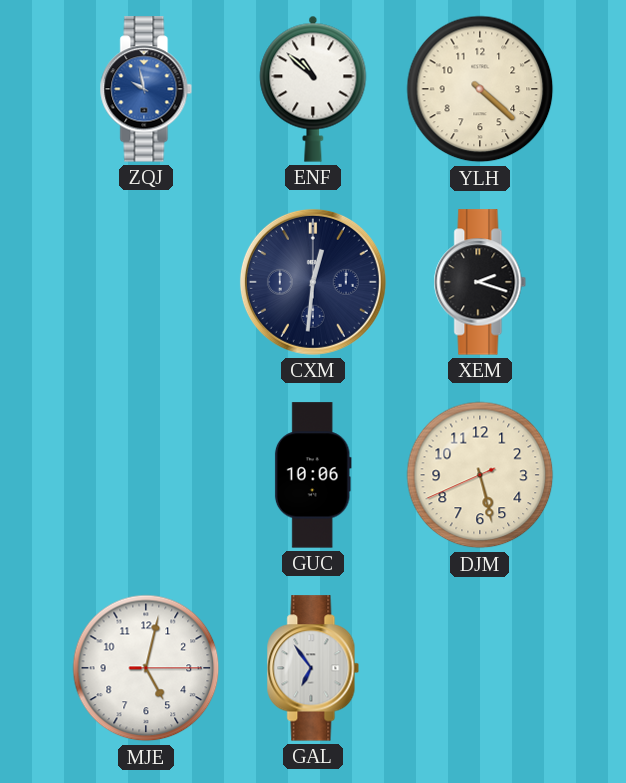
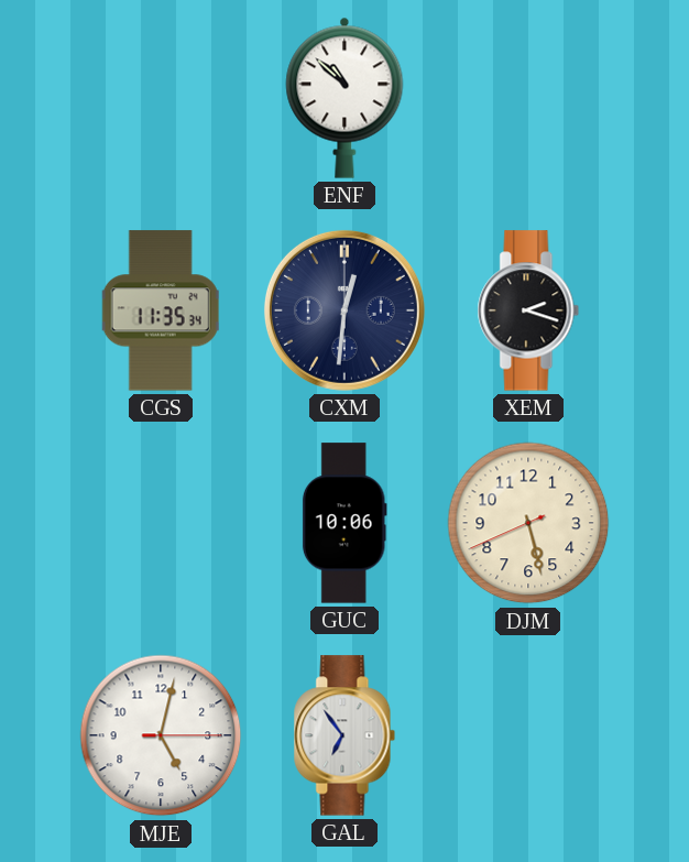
ZQJ: 9:58 -> none
YLH: 4:22 -> none
CGS: none -> 11:35
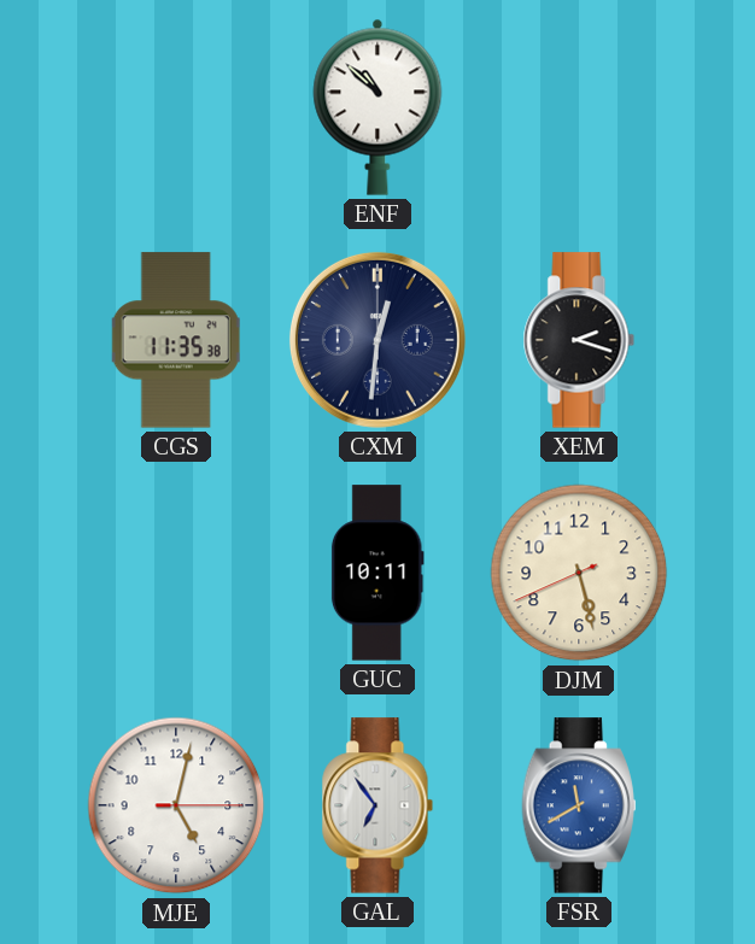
CGS: 11:35:34 -> 11:35:38
GUC: 10:06 -> 10:11
FSR: none -> 11:40
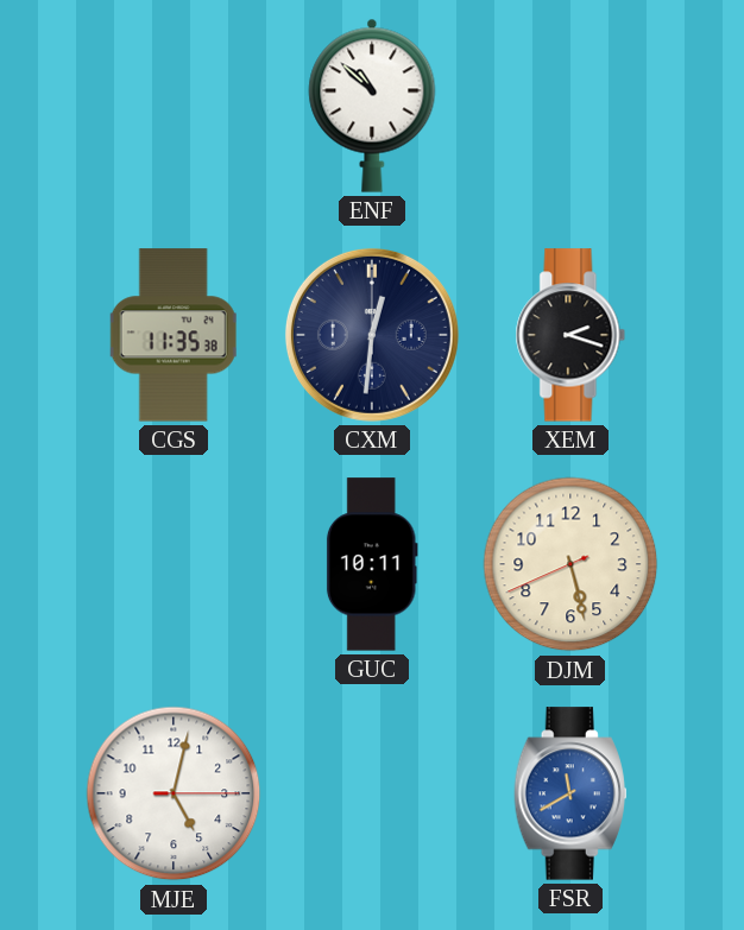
GAL: 6:54 -> none
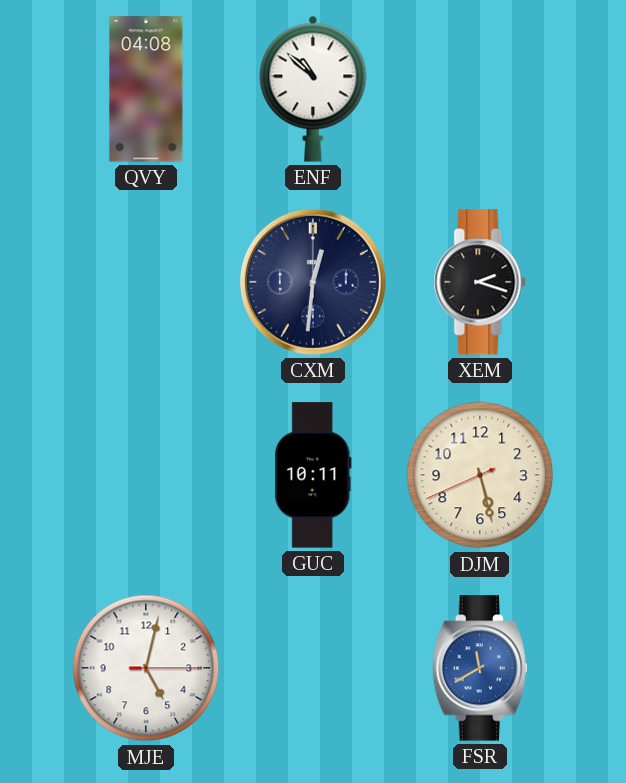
QVY: none -> 04:08
CGS: 11:35 -> none
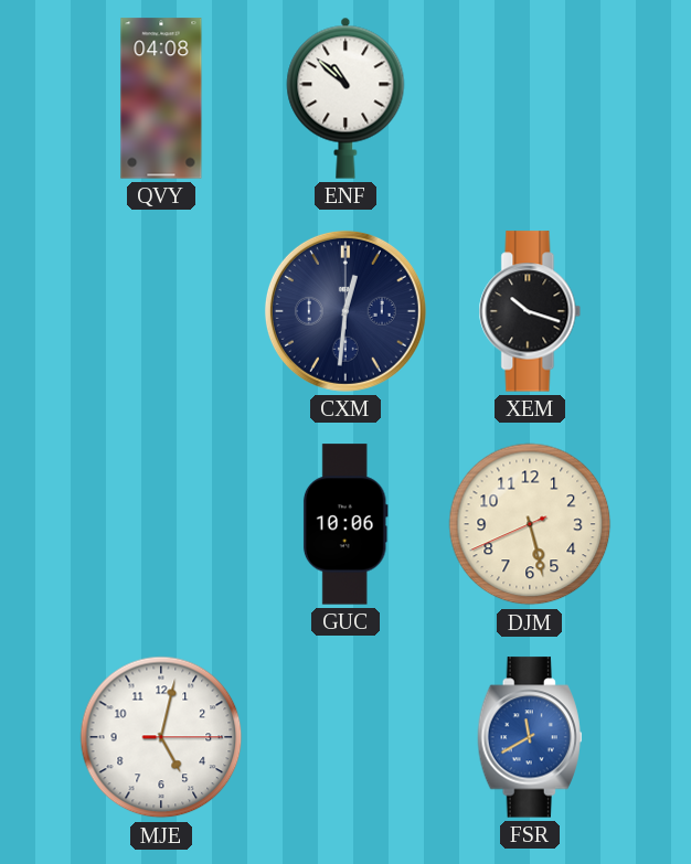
XEM: 2:18 -> 10:18
GUC: 10:11 -> 10:06
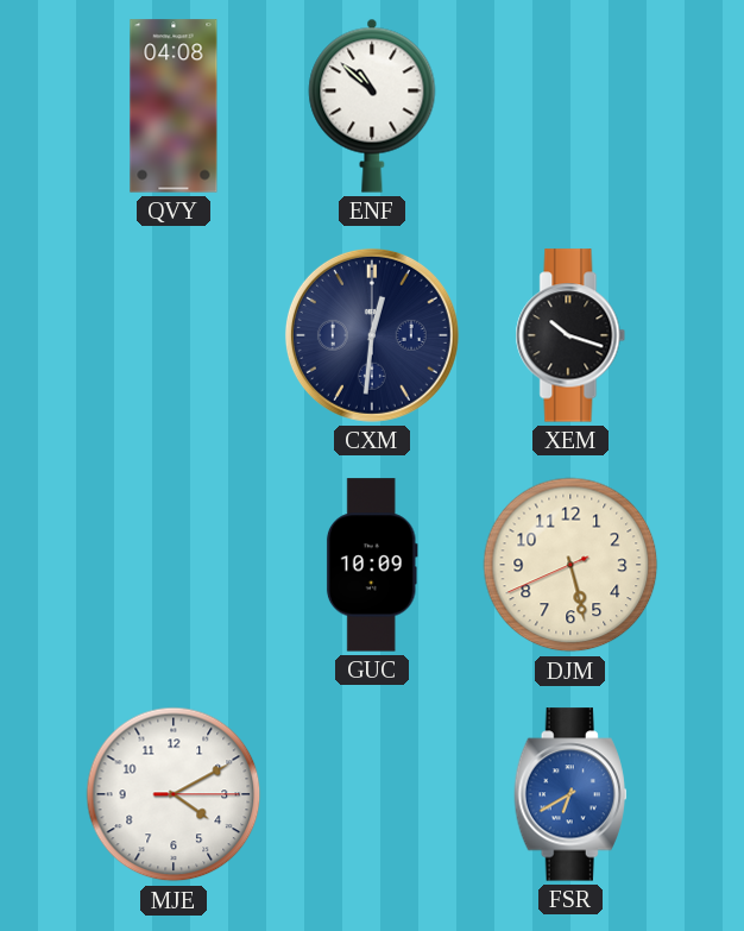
GUC: 10:06 -> 10:09
MJE: 5:02 -> 4:10
FSR: 11:40 -> 6:40
